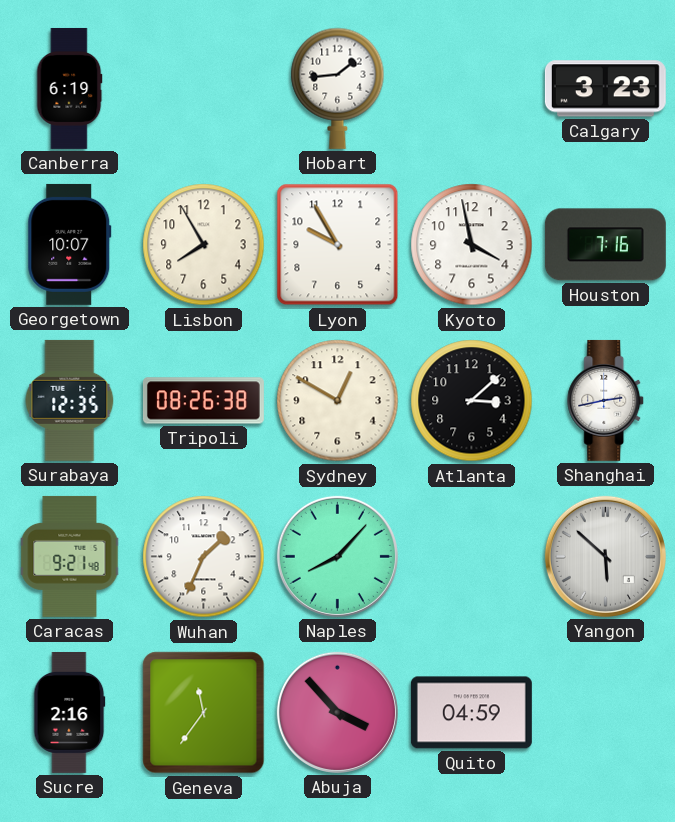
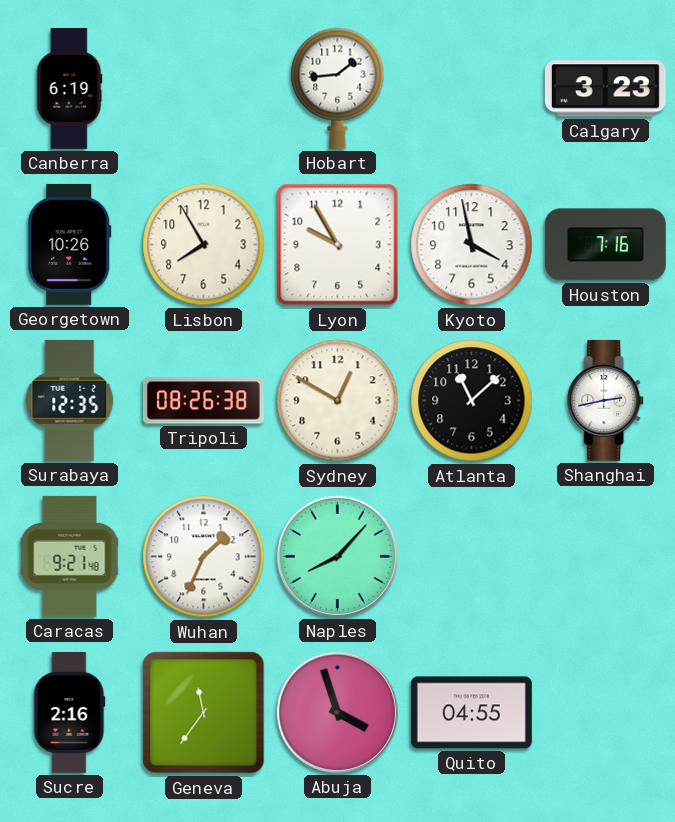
Georgetown: 10:07 -> 10:26
Atlanta: 3:08 -> 11:08
Yangon: 5:52 -> none
Abuja: 3:53 -> 3:57
Quito: 04:59 -> 04:55
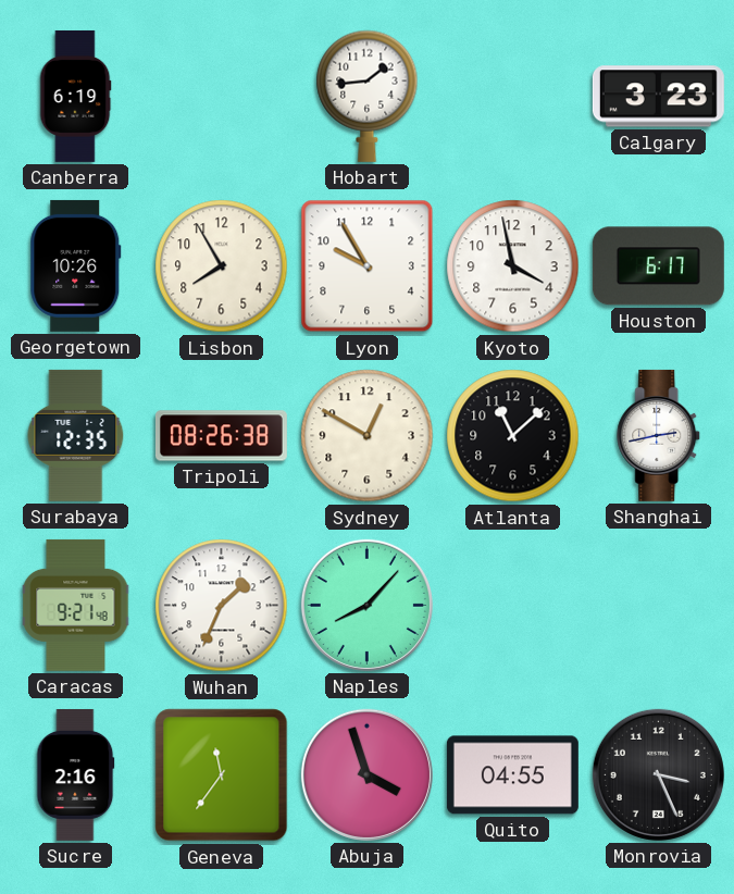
Houston: 7:16 -> 6:17
Monrovia: none -> 3:26
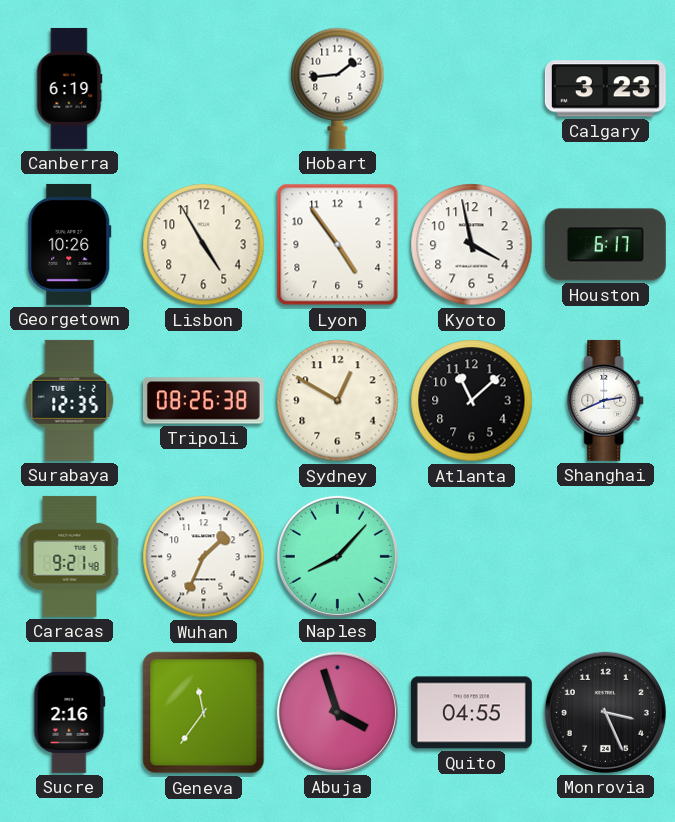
Lisbon: 7:55 -> 4:55
Lyon: 9:55 -> 4:54
Shanghai: 2:43 -> 2:41
